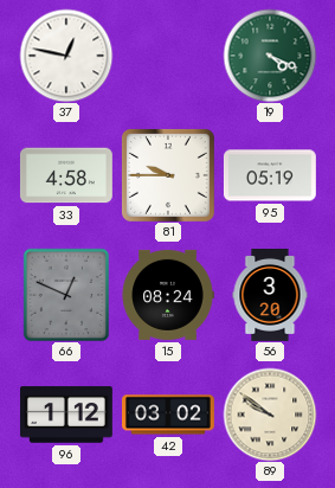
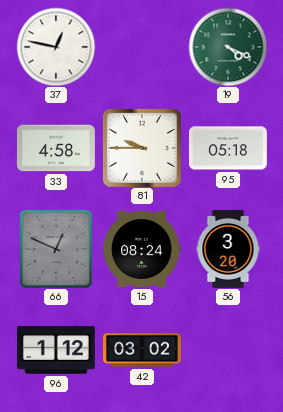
95: 05:19 -> 05:18
89: 9:51 -> none
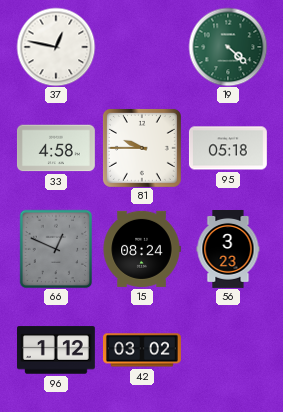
19: 4:19 -> 4:22
56: 3:20 -> 3:23
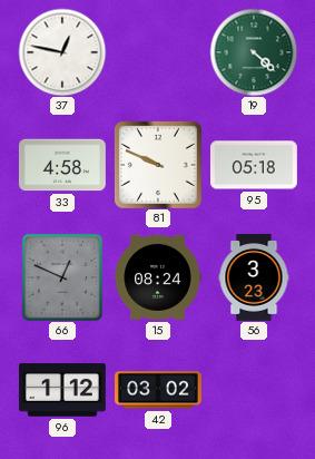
81: 9:45 -> 9:49
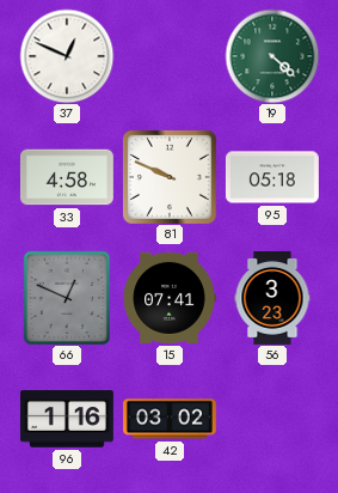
37: 12:47 -> 12:49
15: 08:24 -> 07:41
96: 1:12 -> 1:16
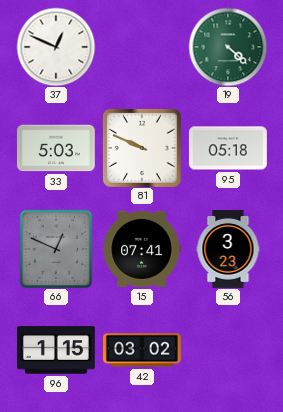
33: 4:58 -> 5:03
96: 1:16 -> 1:15
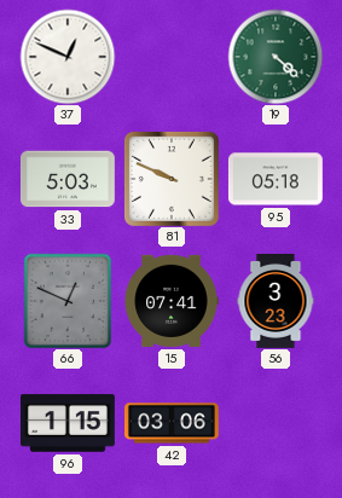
42: 03:02 -> 03:06
